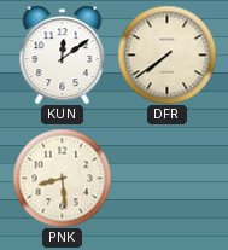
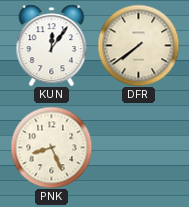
KUN: 12:09 -> 12:06
PNK: 8:29 -> 8:26
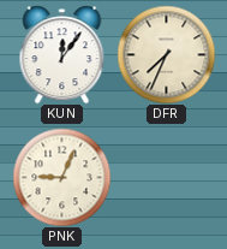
DFR: 7:39 -> 7:34
PNK: 8:26 -> 9:04
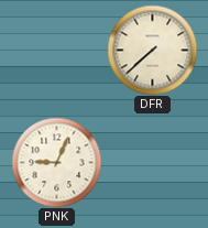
KUN: 12:06 -> none
DFR: 7:34 -> 7:38
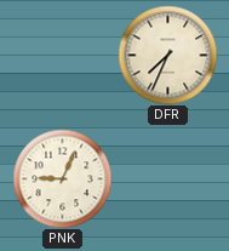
DFR: 7:38 -> 7:34
